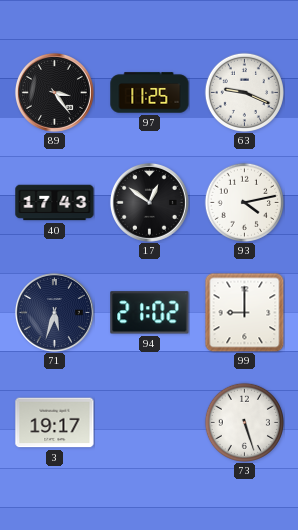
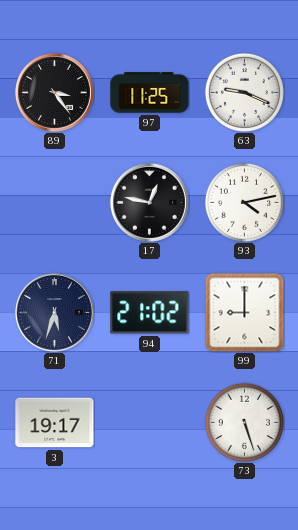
40: 17:43 -> none
17: 12:51 -> 12:47
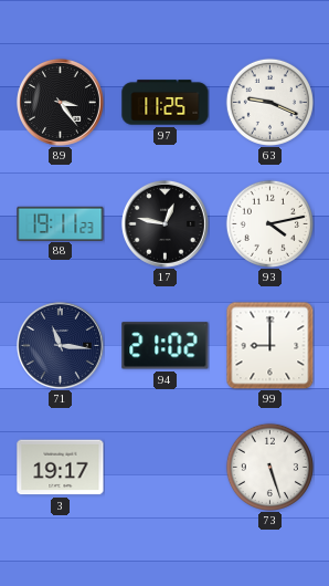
88: none -> 19:11
71: 5:33 -> 11:16
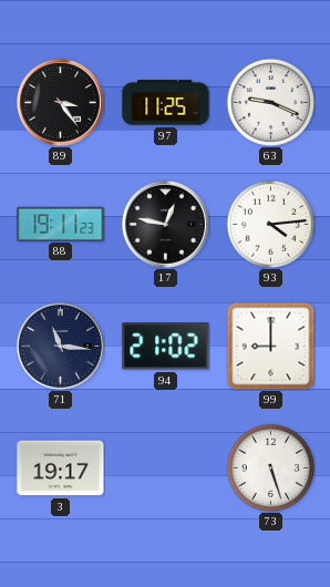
93: 4:13 -> 4:14
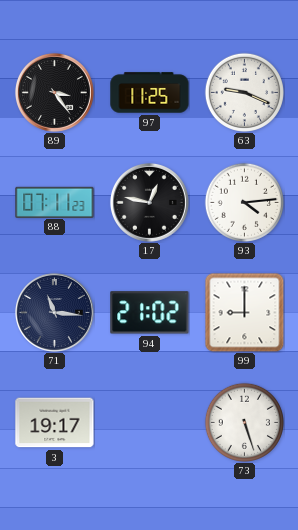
88: 19:11 -> 07:11
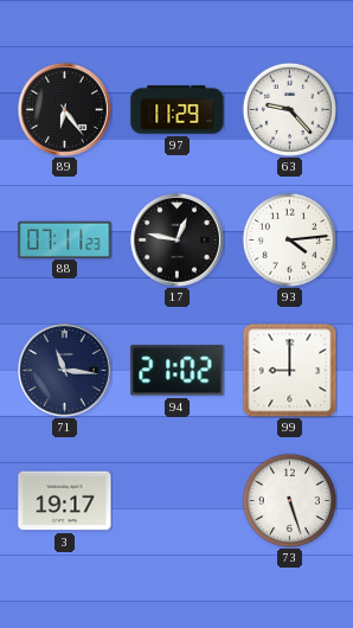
89: 3:24 -> 6:24
97: 11:25 -> 11:29
63: 9:19 -> 9:23
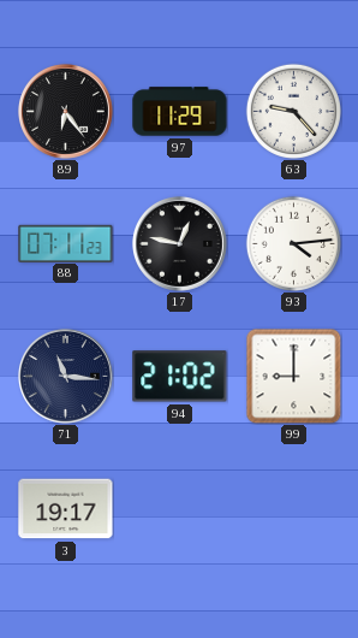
73: 5:27 -> none
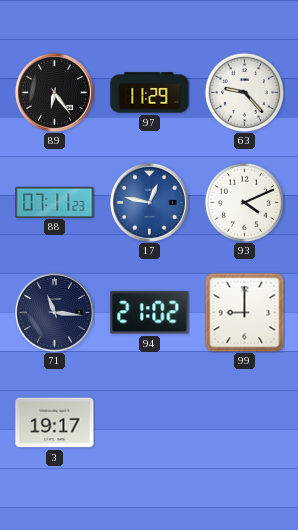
17 dial: black -> blue
93: 4:14 -> 4:11
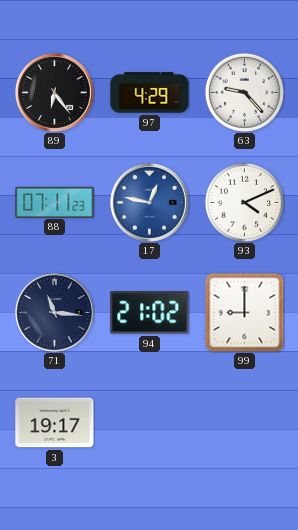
97: 11:29 -> 4:29
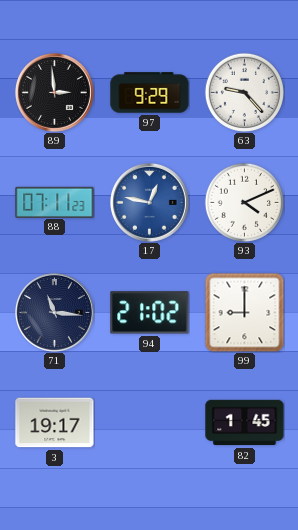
89: 6:24 -> 2:59
97: 4:29 -> 9:29
82: none -> 1:45
